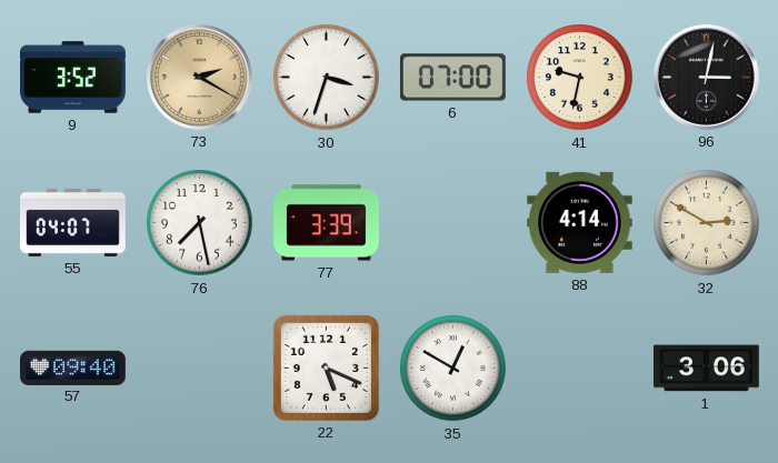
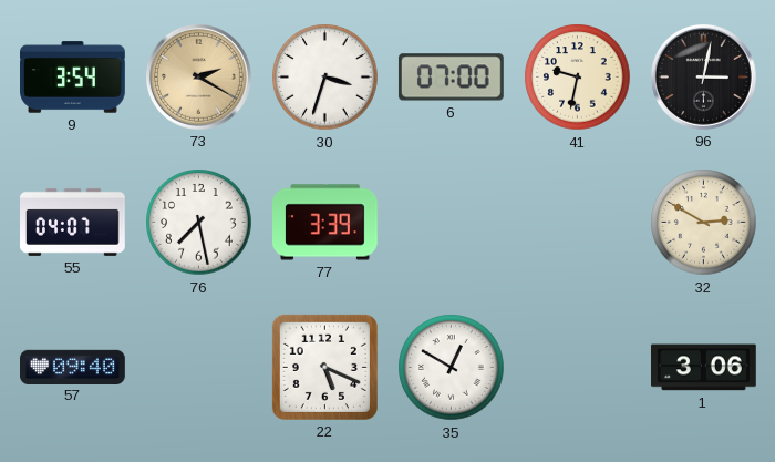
9: 3:52 -> 3:54
88: 4:14 -> none
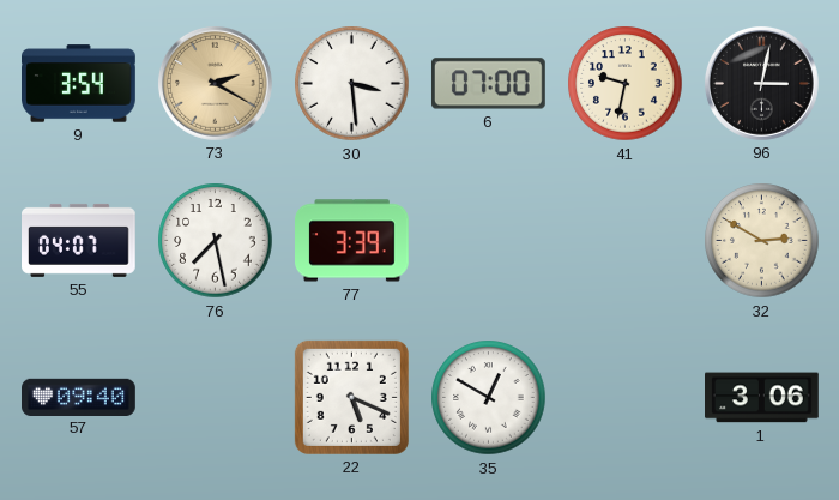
30: 3:33 -> 3:29
